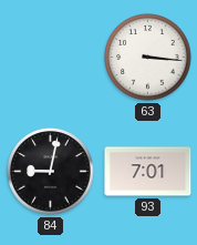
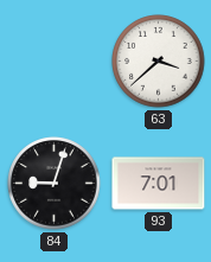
63: 3:16 -> 3:38
84: 9:02 -> 9:03
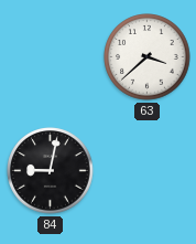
84: 9:03 -> 9:02
93: 7:01 -> none
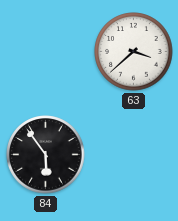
84: 9:02 -> 5:54
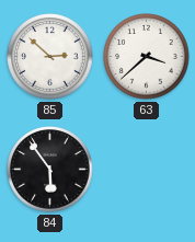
85: none -> 2:52
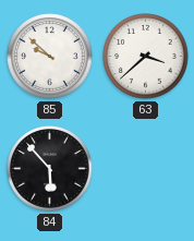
85: 2:52 -> 9:52
84: 5:54 -> 5:53
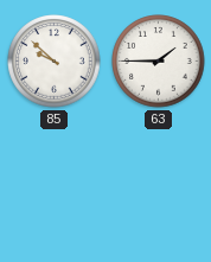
63: 3:38 -> 1:45
84: 5:53 -> none
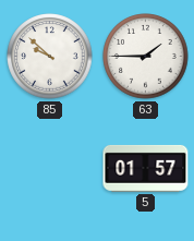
5: none -> 01:57
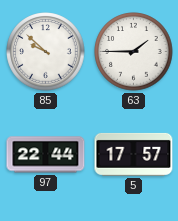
97: none -> 22:44
5: 01:57 -> 17:57
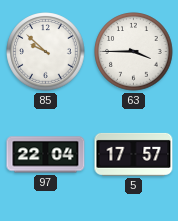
63: 1:45 -> 3:45
97: 22:44 -> 22:04
